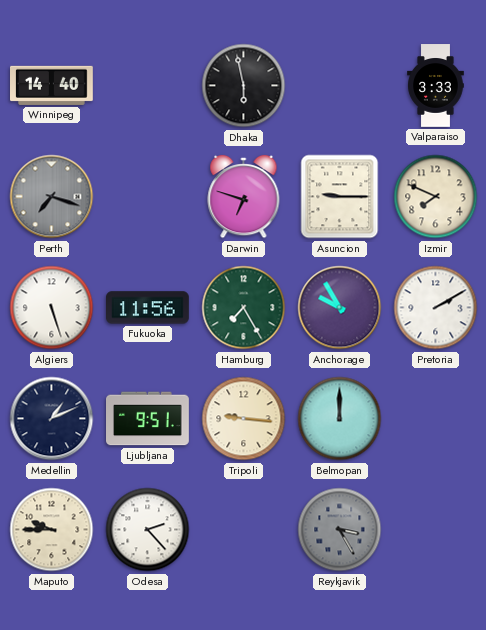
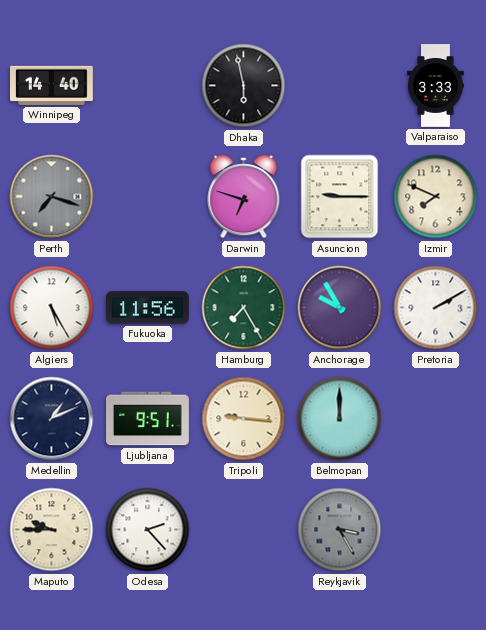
Algiers: 5:27 -> 5:25
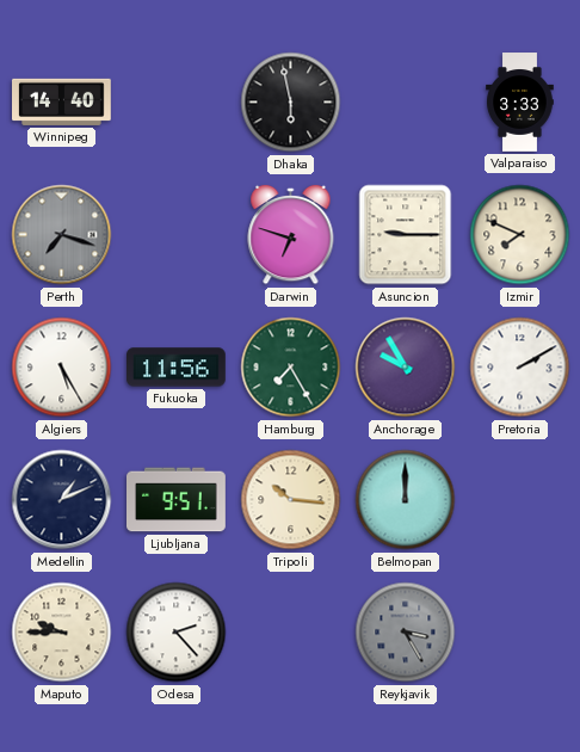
Tripoli: 9:16 -> 10:16
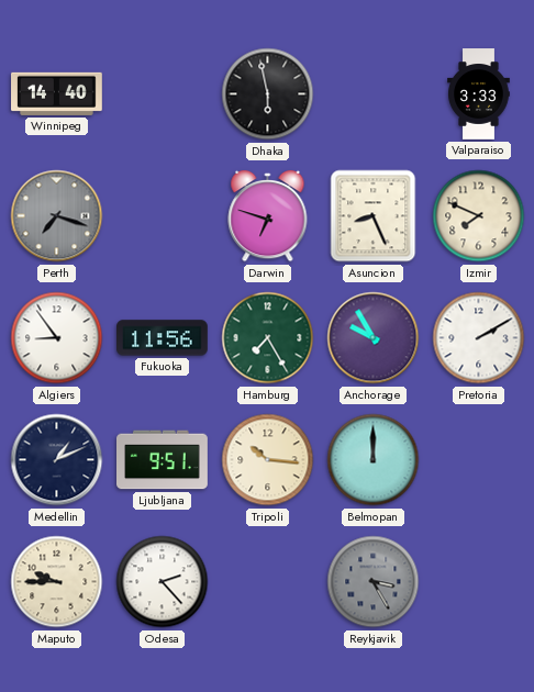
Asuncion: 9:15 -> 8:26
Algiers: 5:25 -> 8:54
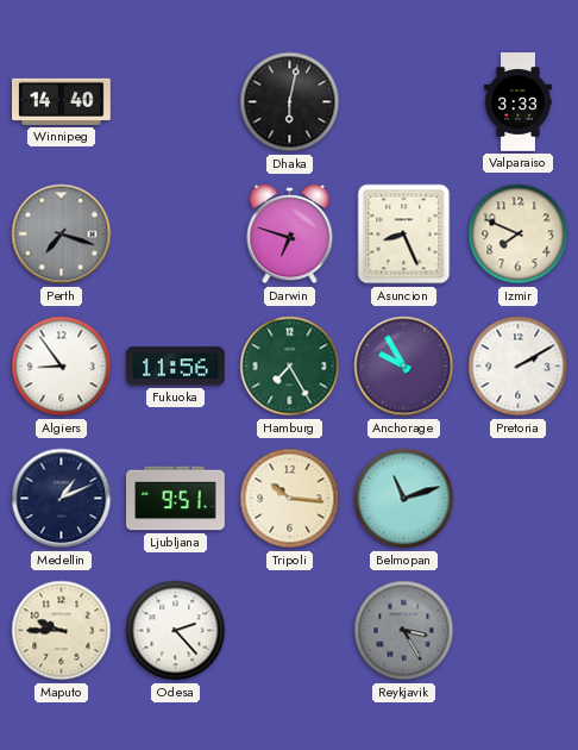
Dhaka: 5:58 -> 6:02
Belmopan: 12:00 -> 11:12
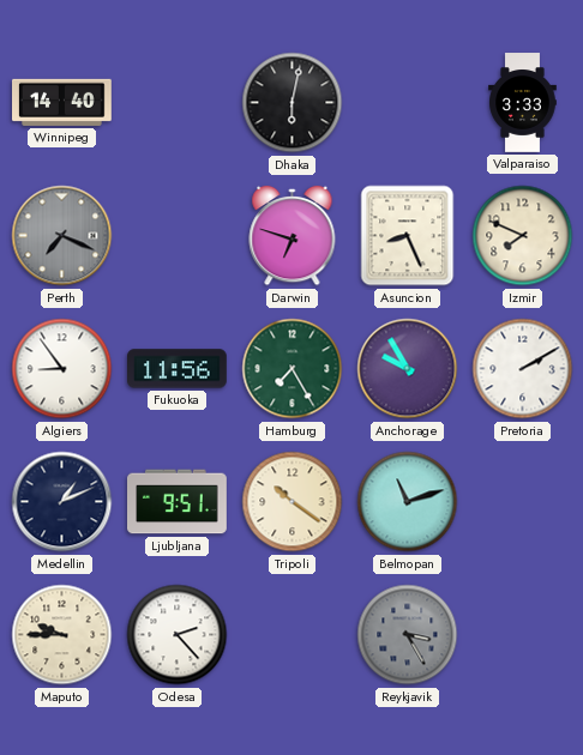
Perth: 7:18 -> 7:19
Tripoli: 10:16 -> 10:21
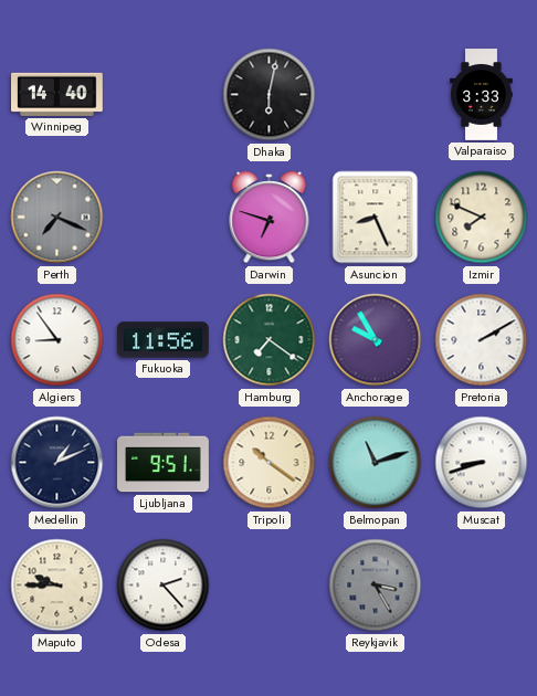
Hamburg: 7:25 -> 7:21
Muscat: none -> 8:42
